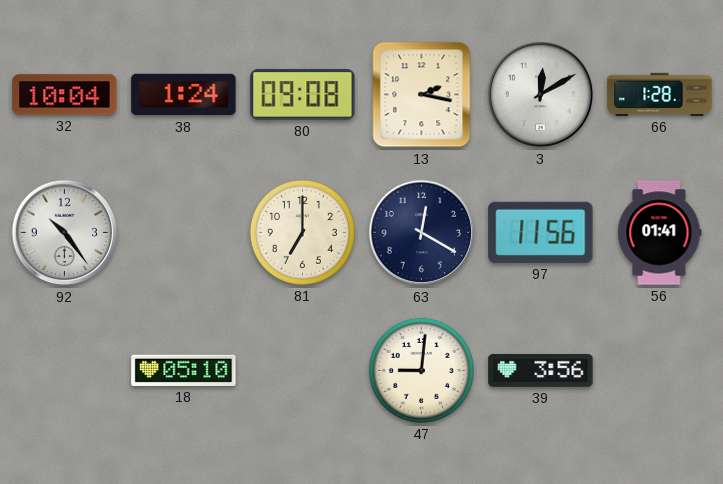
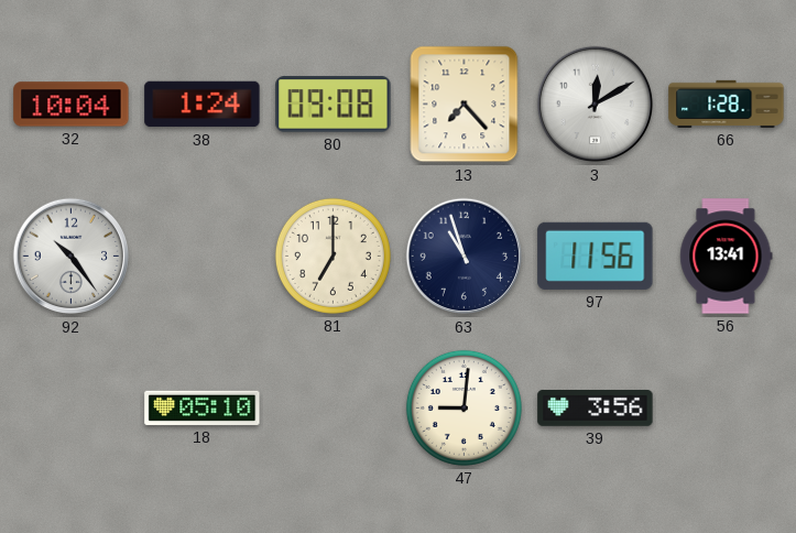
13: 2:17 -> 7:23
63: 12:20 -> 10:57
56: 01:41 -> 13:41
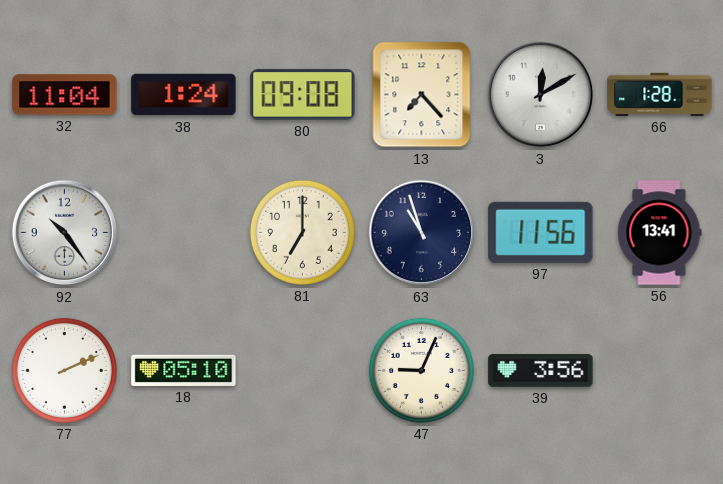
32: 10:04 -> 11:04
77: none -> 2:11
47: 9:01 -> 9:04
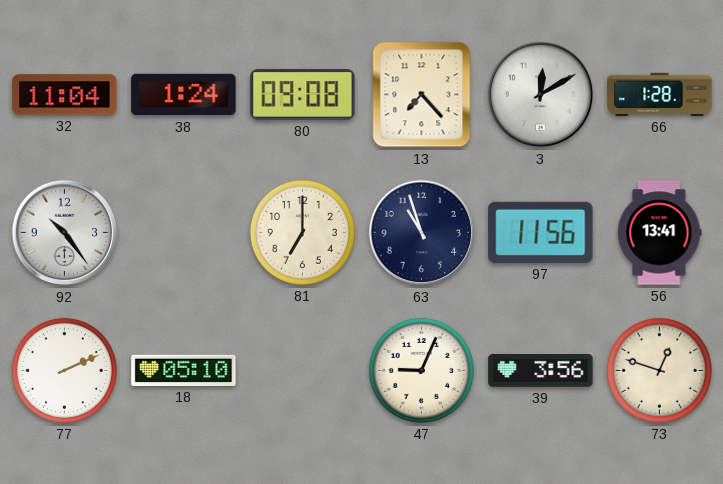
73: none -> 12:48
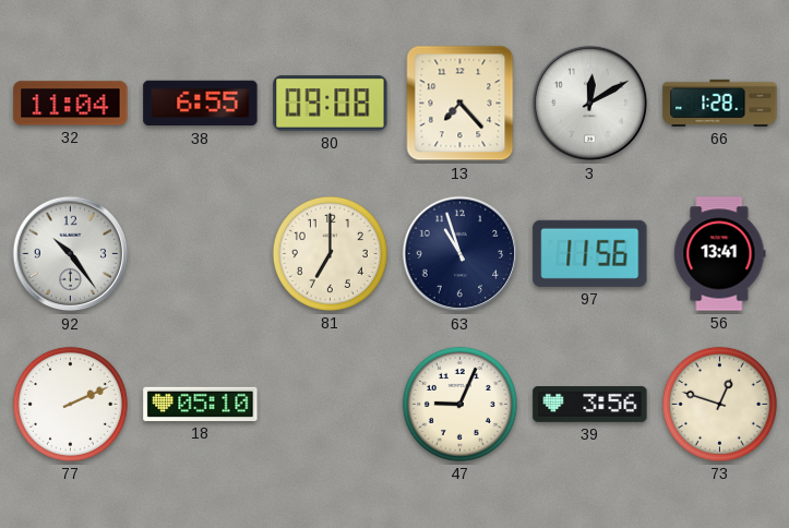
38: 1:24 -> 6:55
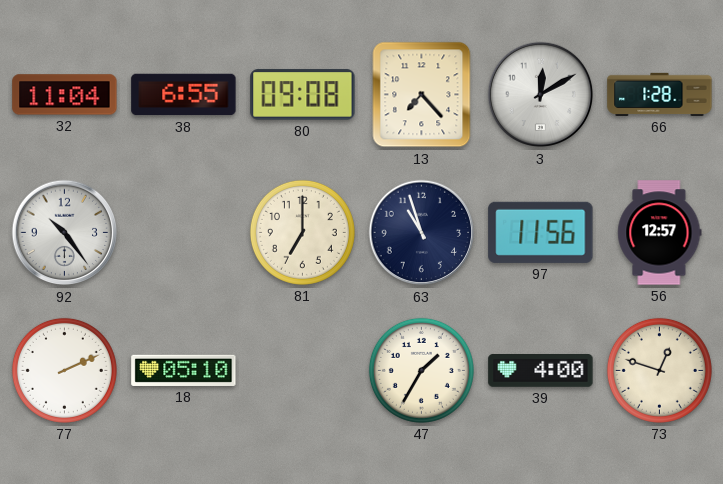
56: 13:41 -> 12:57
47: 9:04 -> 1:35
39: 3:56 -> 4:00
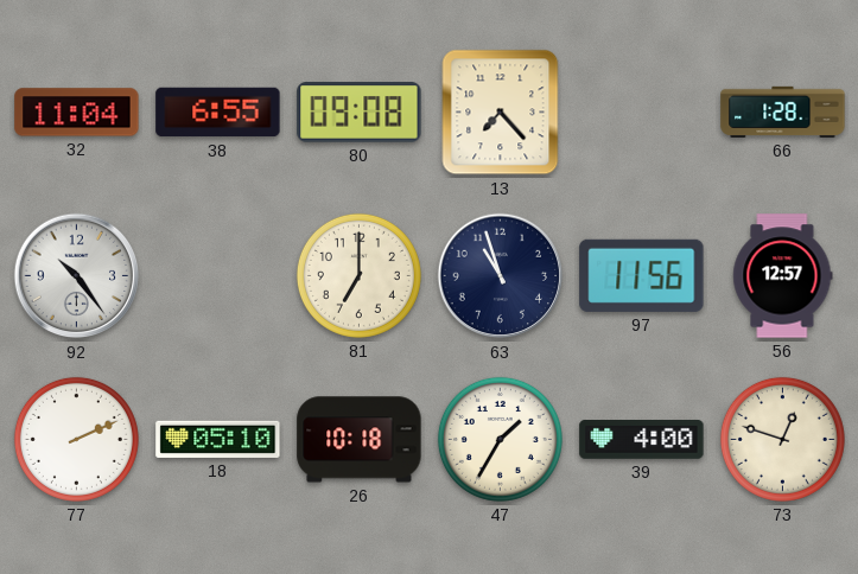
3: 12:10 -> none
26: none -> 10:18
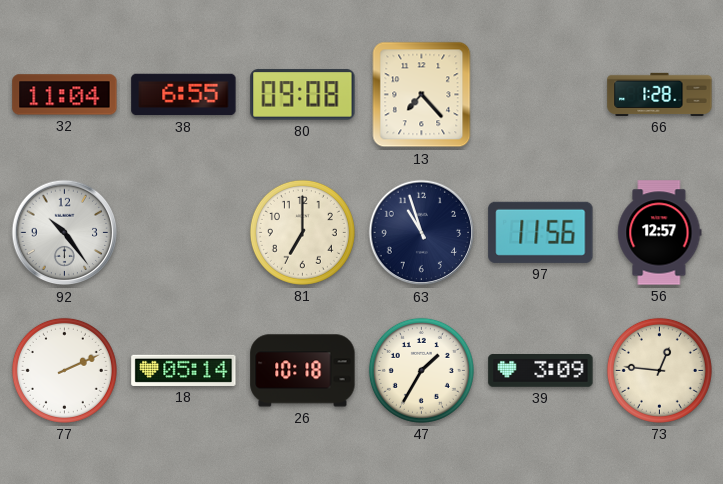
18: 05:10 -> 05:14
39: 4:00 -> 3:09
73: 12:48 -> 12:46
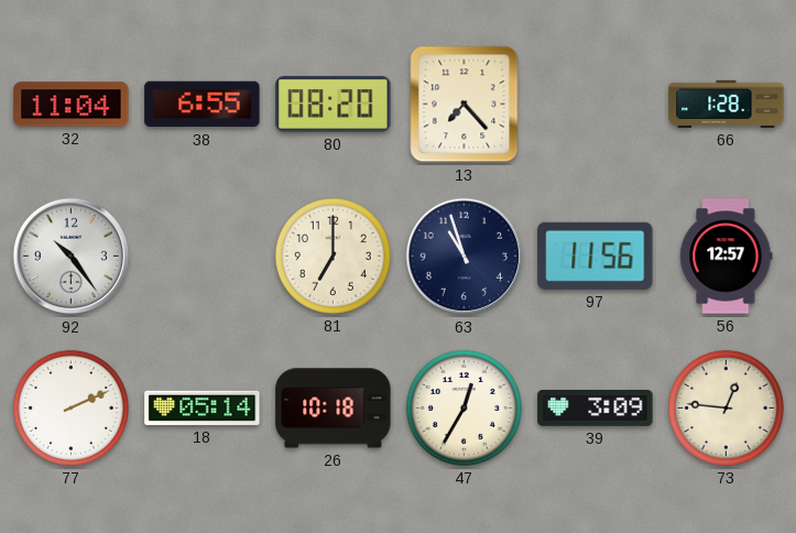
80: 09:08 -> 08:20
47: 1:35 -> 12:35
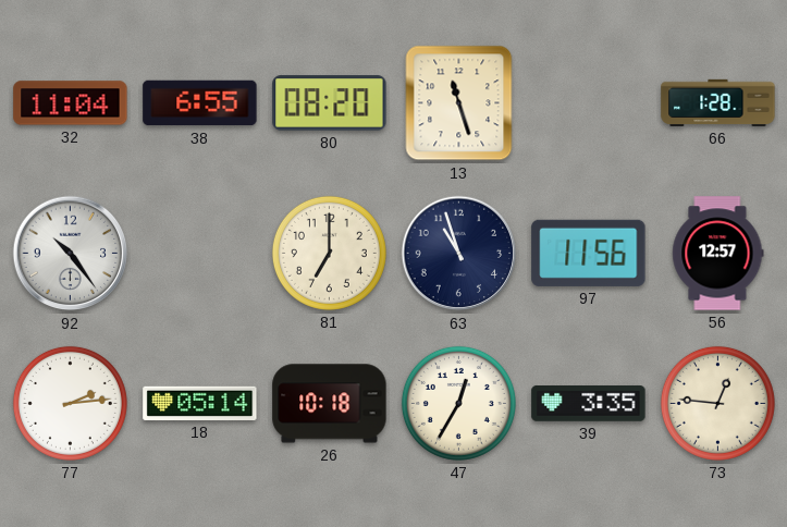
13: 7:23 -> 11:27
77: 2:11 -> 2:14
39: 3:09 -> 3:35
